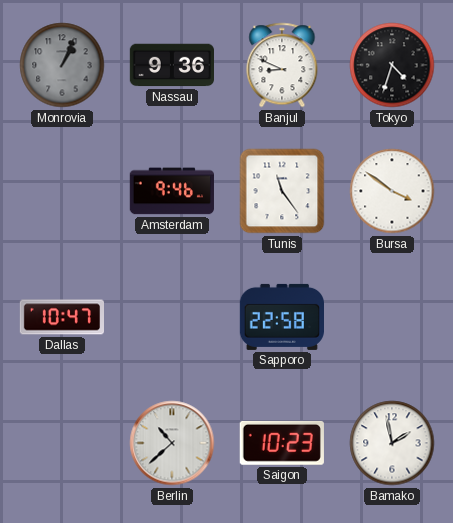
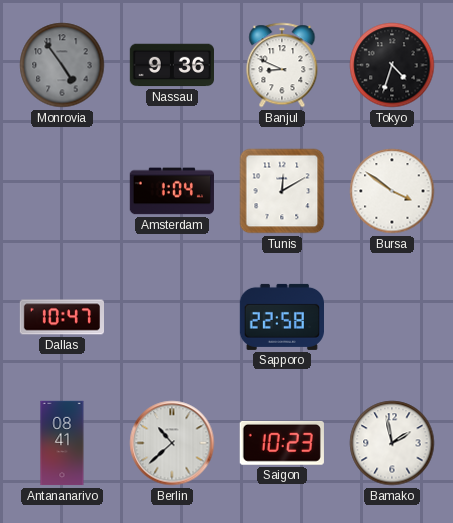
Monrovia: 1:04 -> 4:54
Amsterdam: 9:46 -> 1:04
Tunis: 11:24 -> 12:10
Antananarivo: none -> 08:41
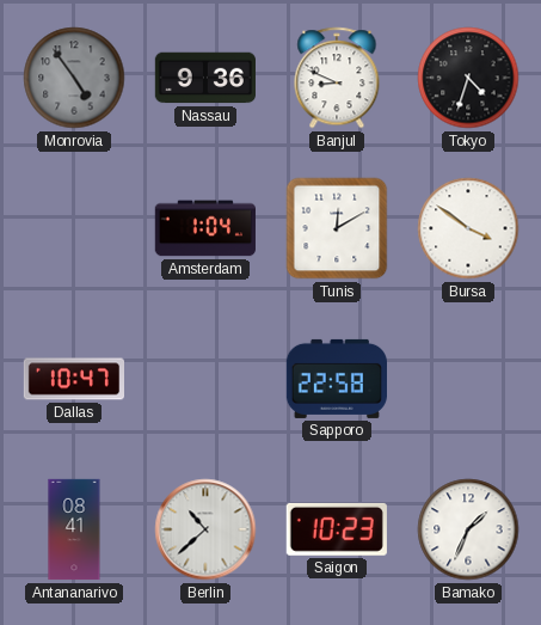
Bamako: 1:58 -> 1:34
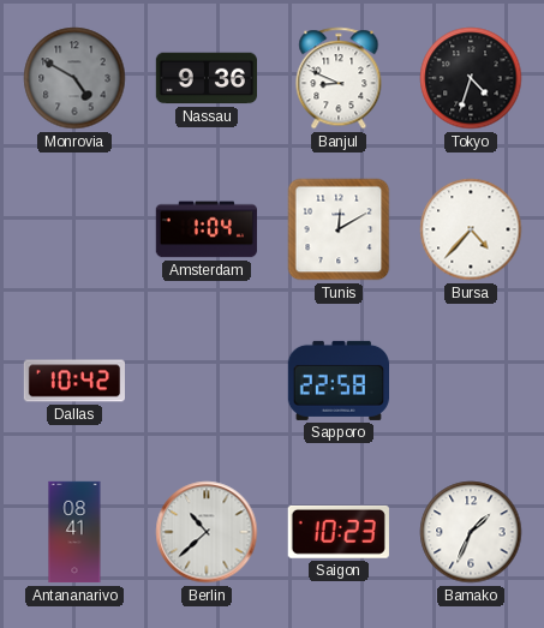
Monrovia: 4:54 -> 4:50
Bursa: 3:51 -> 4:37
Dallas: 10:47 -> 10:42
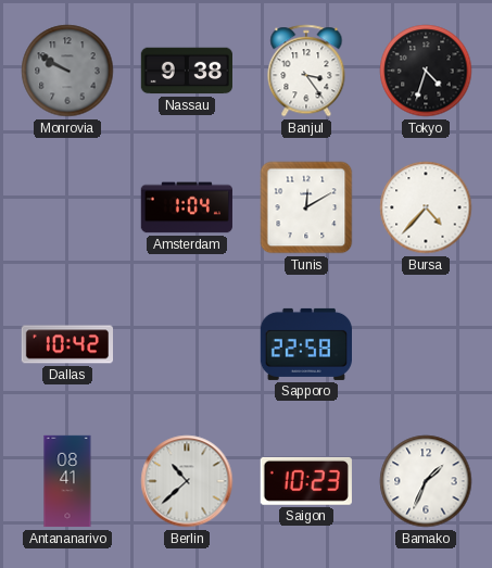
Monrovia: 4:50 -> 9:50
Nassau: 9:36 -> 9:38
Banjul: 8:49 -> 3:24
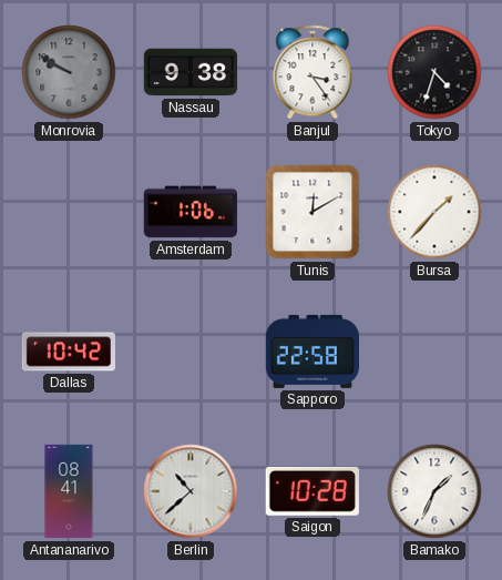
Amsterdam: 1:04 -> 1:06
Bursa: 4:37 -> 1:37
Saigon: 10:23 -> 10:28
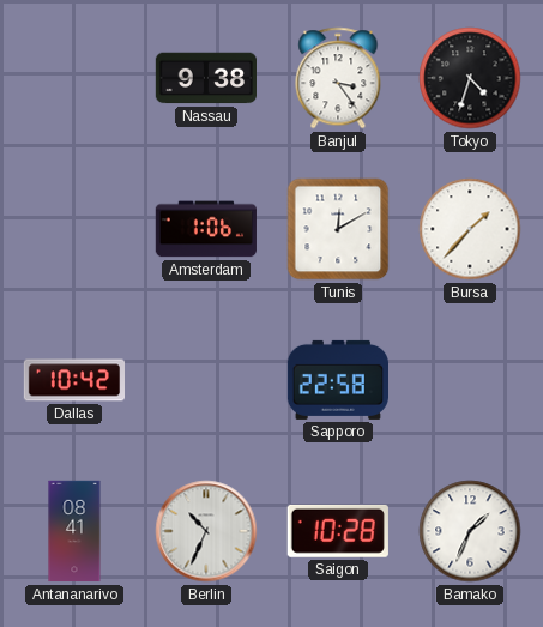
Monrovia: 9:50 -> none
Berlin: 10:38 -> 10:34
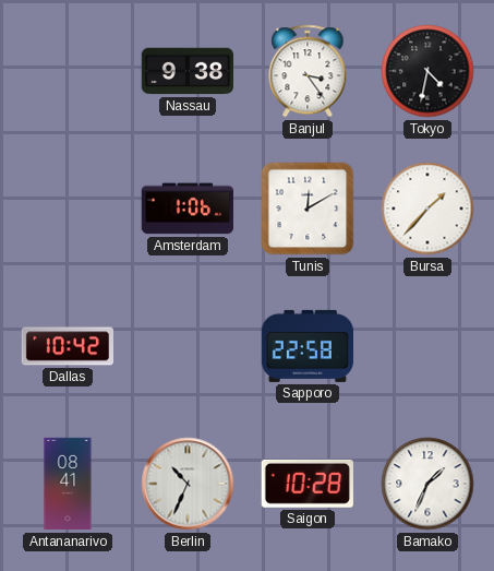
Tokyo: 4:33 -> 4:32
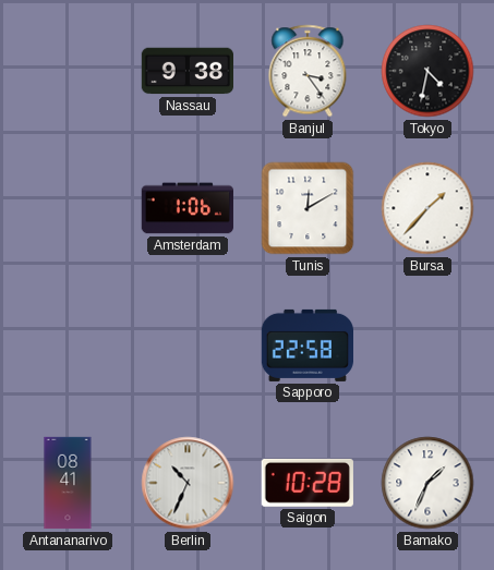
Dallas: 10:42 -> none
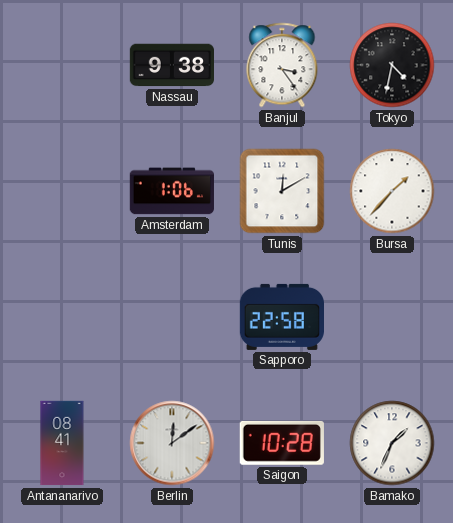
Berlin: 10:34 -> 12:09
